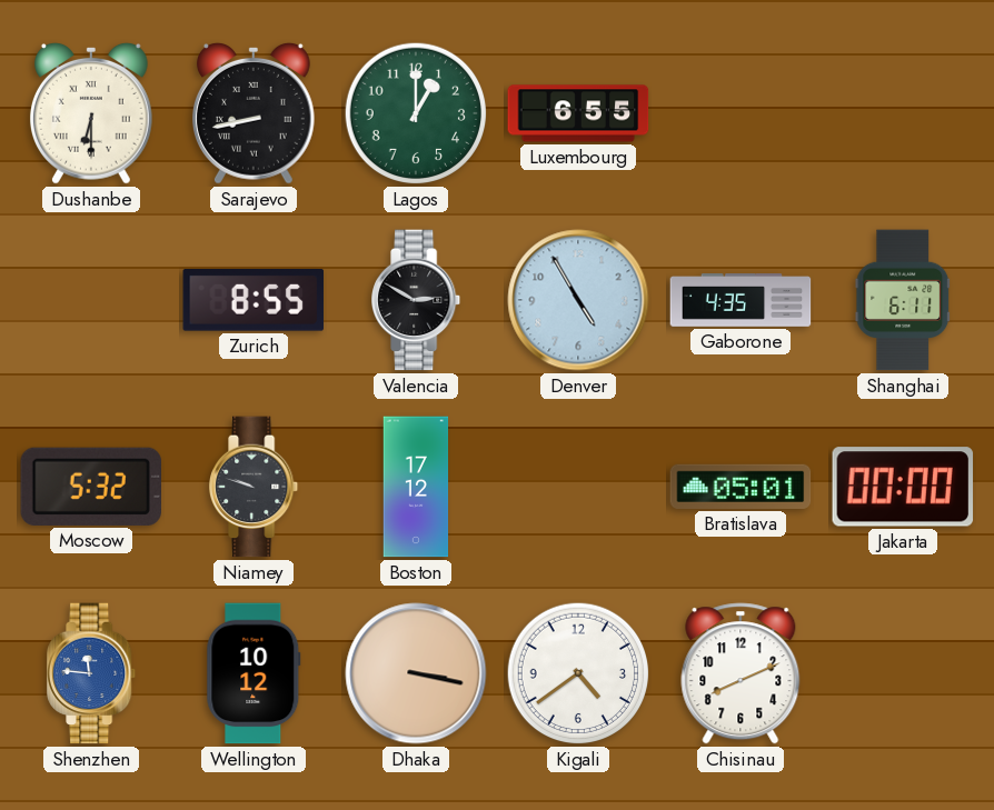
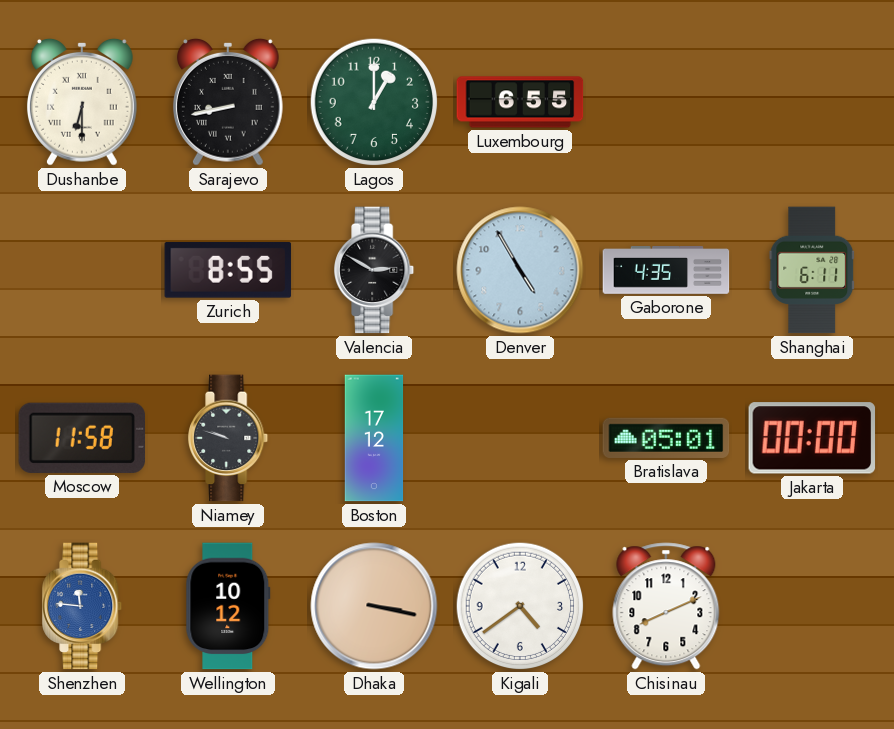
Moscow: 5:32 -> 11:58
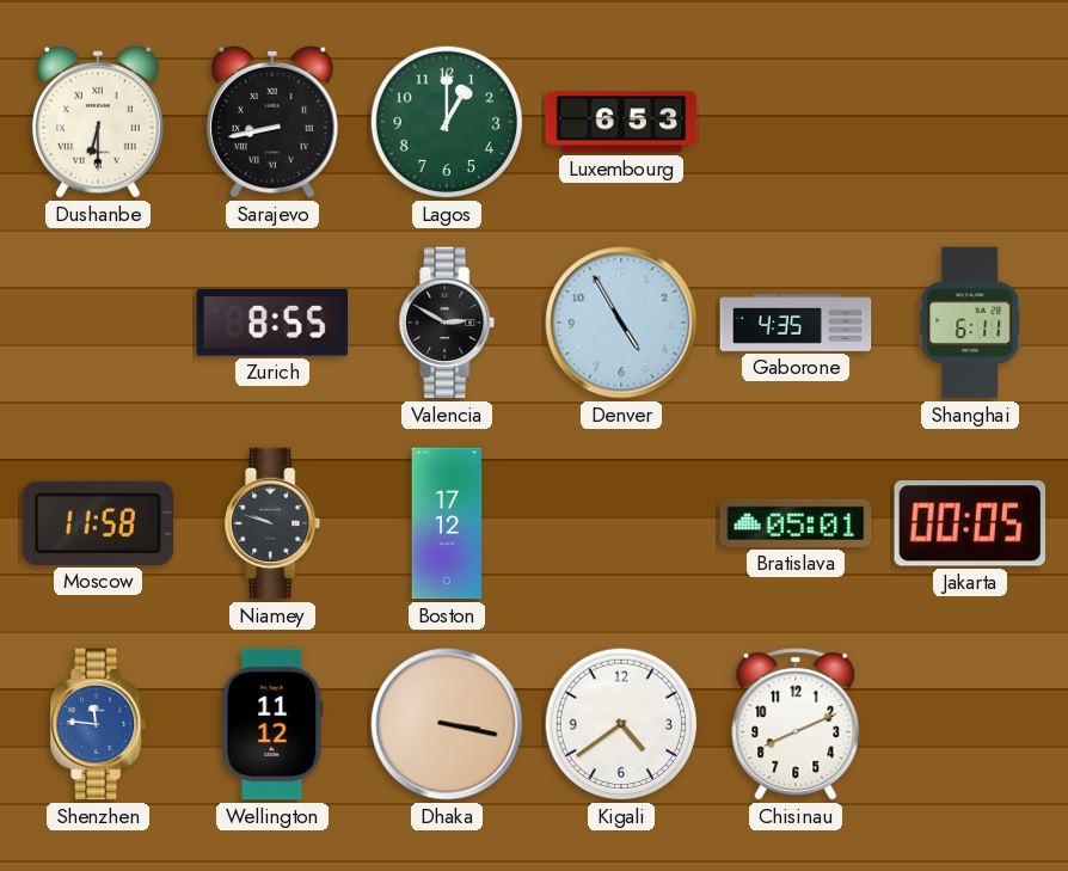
Luxembourg: 6:55 -> 6:53
Jakarta: 00:00 -> 00:05
Wellington: 10:12 -> 11:12
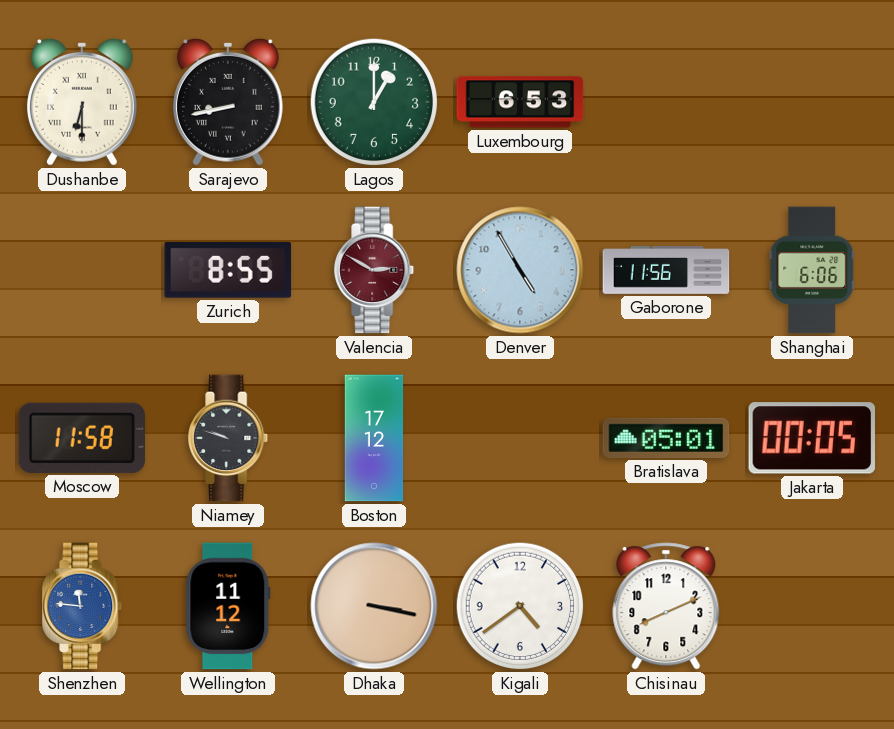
Valencia dial: black -> burgundy
Gaborone: 4:35 -> 11:56
Shanghai: 6:11 -> 6:06
